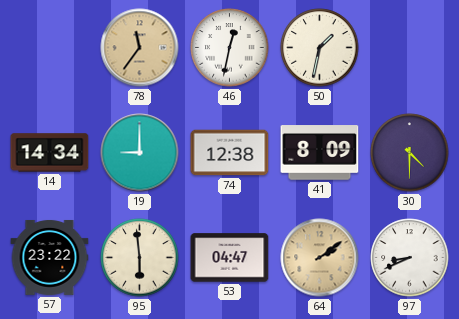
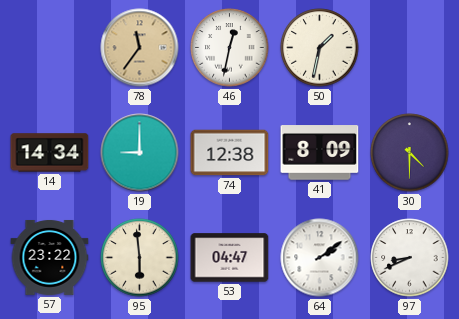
64 dial: champagne -> white
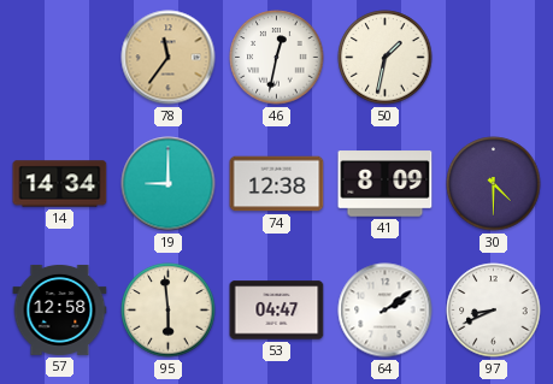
57: 23:22 -> 12:58
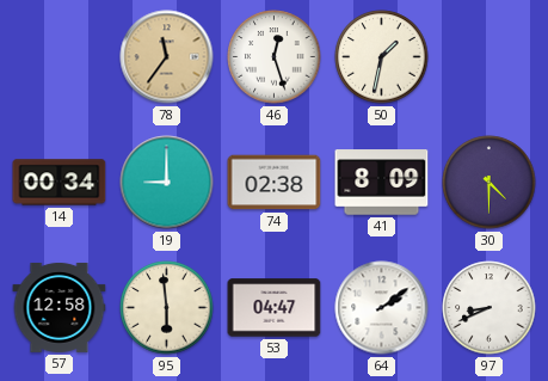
46: 12:32 -> 12:27
14: 14:34 -> 00:34
74: 12:38 -> 02:38
